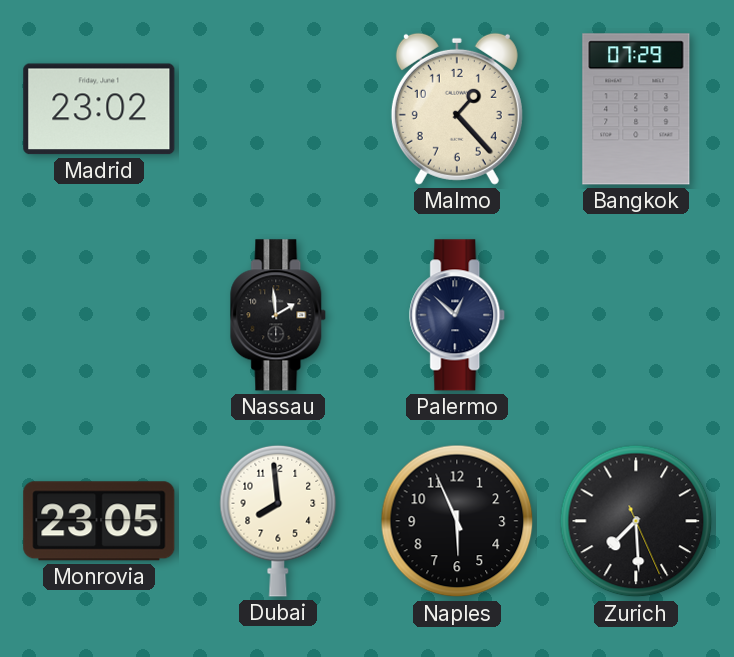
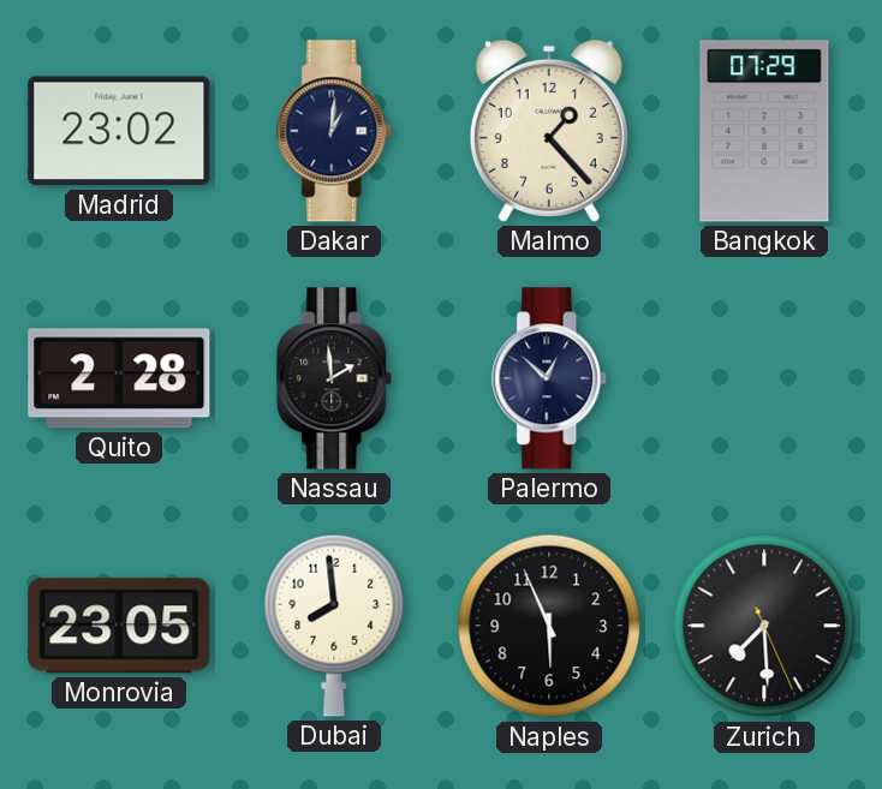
Dakar: none -> 1:01
Quito: none -> 2:28
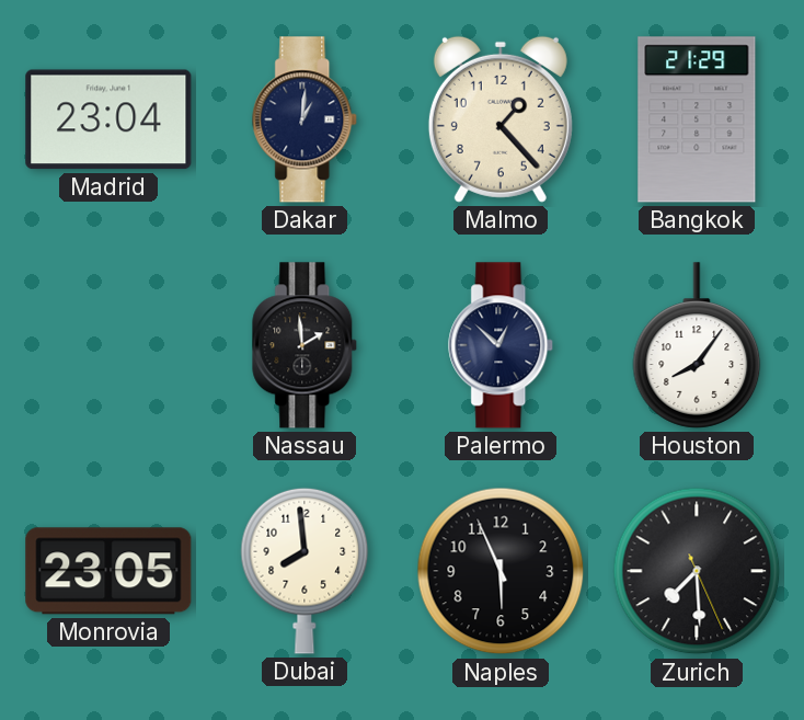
Madrid: 23:02 -> 23:04
Bangkok: 07:29 -> 21:29
Quito: 2:28 -> none
Houston: none -> 8:06
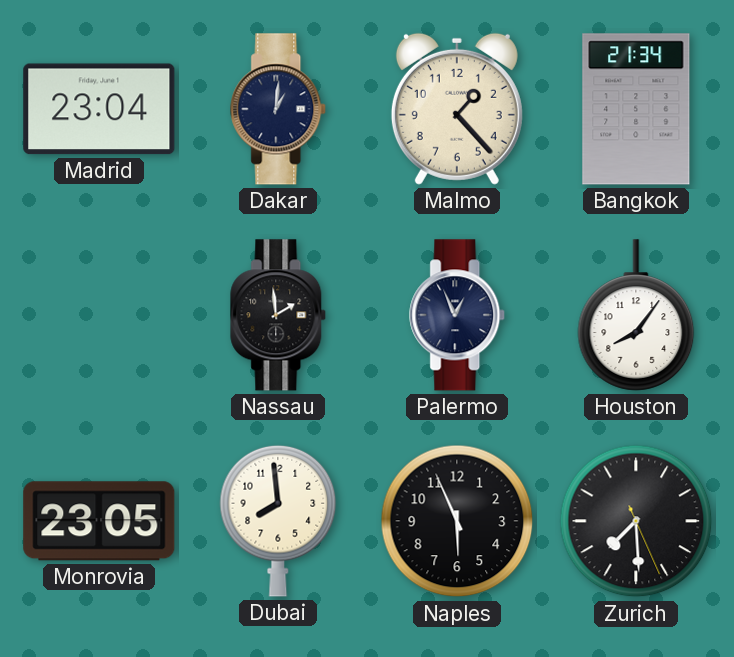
Bangkok: 21:29 -> 21:34
Palermo: 12:52 -> 12:56
